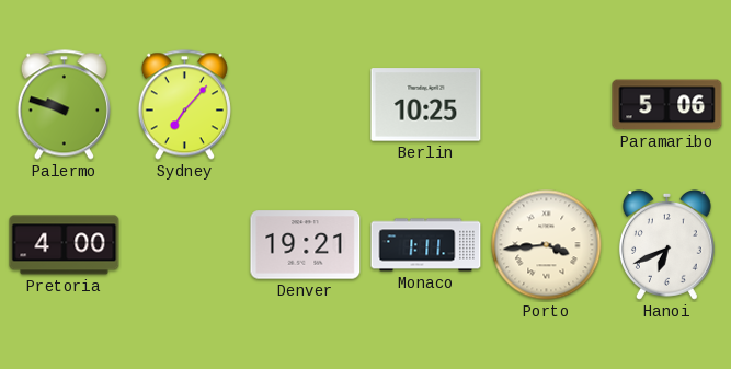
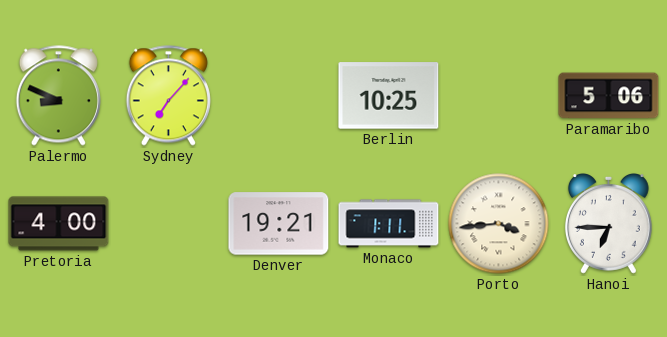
Palermo: 9:48 -> 8:49
Hanoi: 6:41 -> 6:45
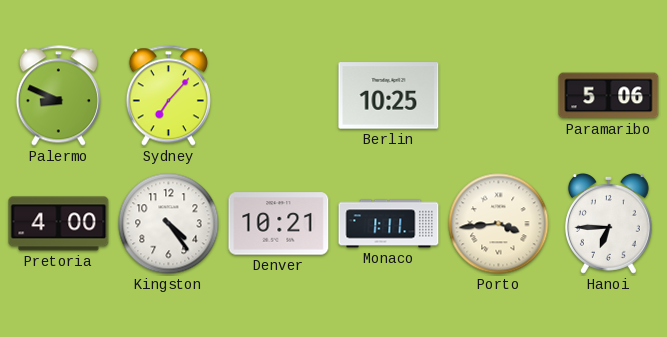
Kingston: none -> 4:24
Denver: 19:21 -> 10:21
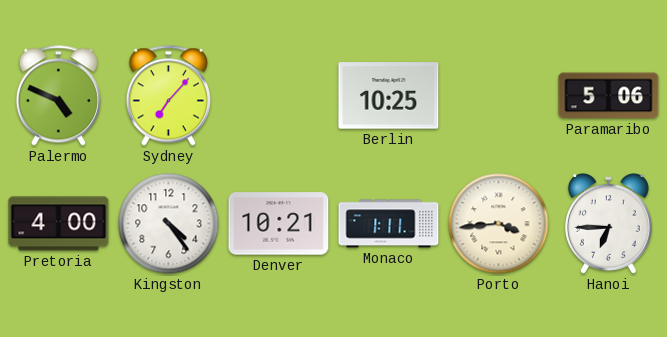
Palermo: 8:49 -> 4:49
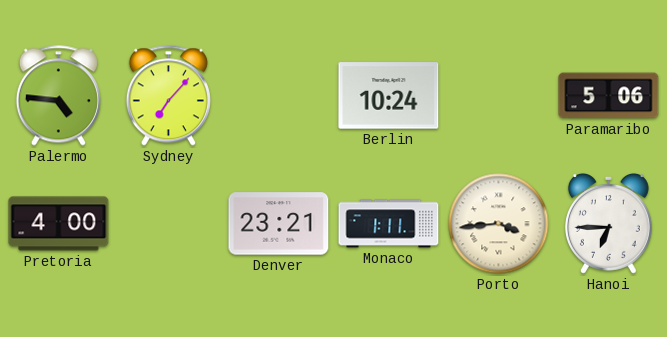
Palermo: 4:49 -> 4:46
Berlin: 10:25 -> 10:24
Kingston: 4:24 -> none
Denver: 10:21 -> 23:21
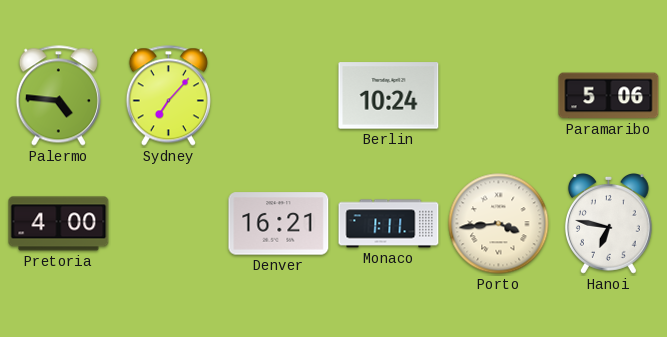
Denver: 23:21 -> 16:21
Hanoi: 6:45 -> 6:47
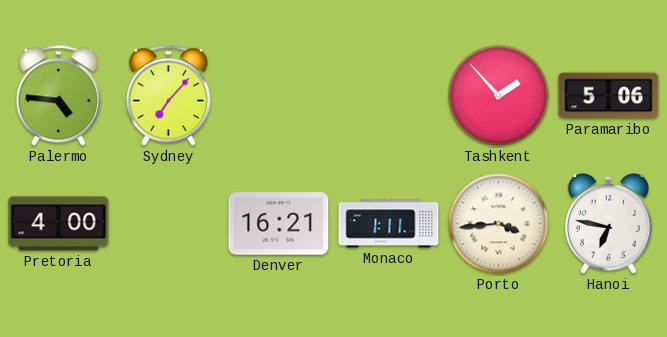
Berlin: 10:24 -> none
Tashkent: none -> 1:53
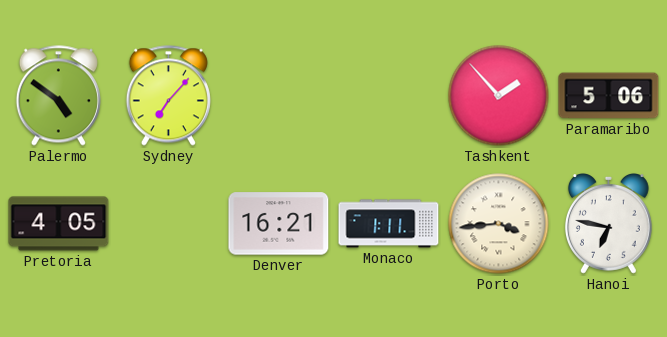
Palermo: 4:46 -> 4:51
Pretoria: 4:00 -> 4:05
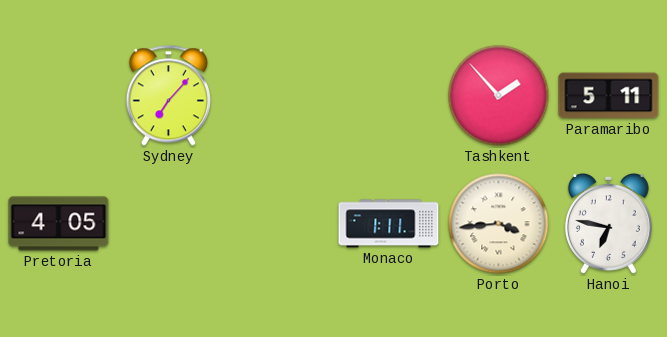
Palermo: 4:51 -> none
Paramaribo: 5:06 -> 5:11
Denver: 16:21 -> none
